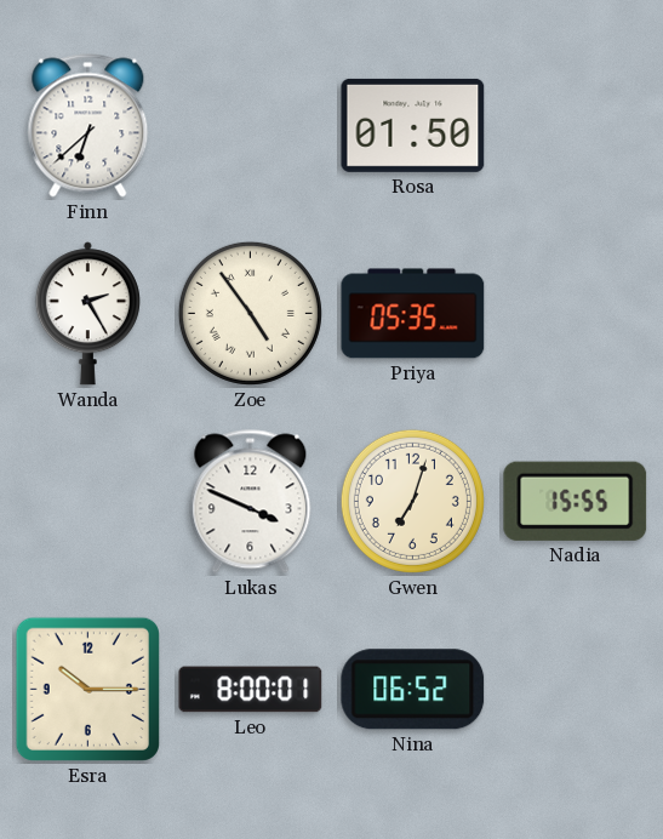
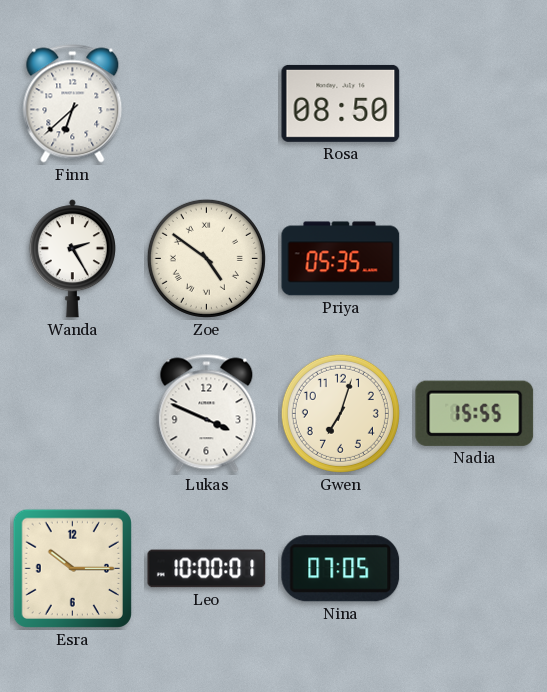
Rosa: 01:50 -> 08:50
Zoe: 4:54 -> 4:51
Leo: 8:00 -> 10:00
Nina: 06:52 -> 07:05
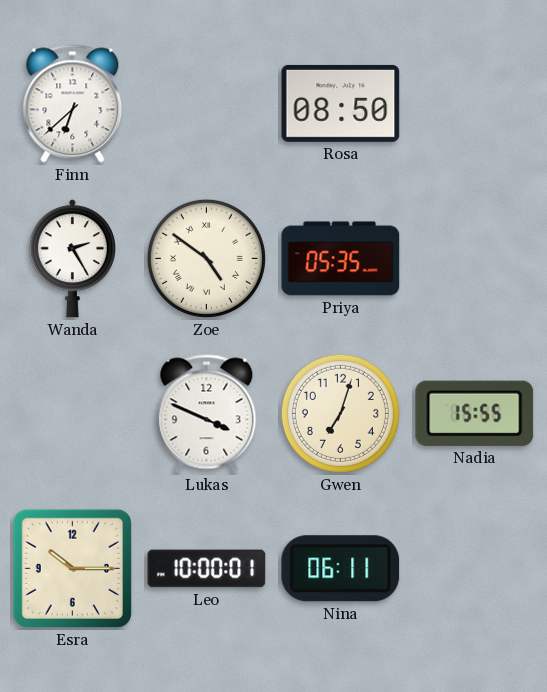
Nina: 07:05 -> 06:11
